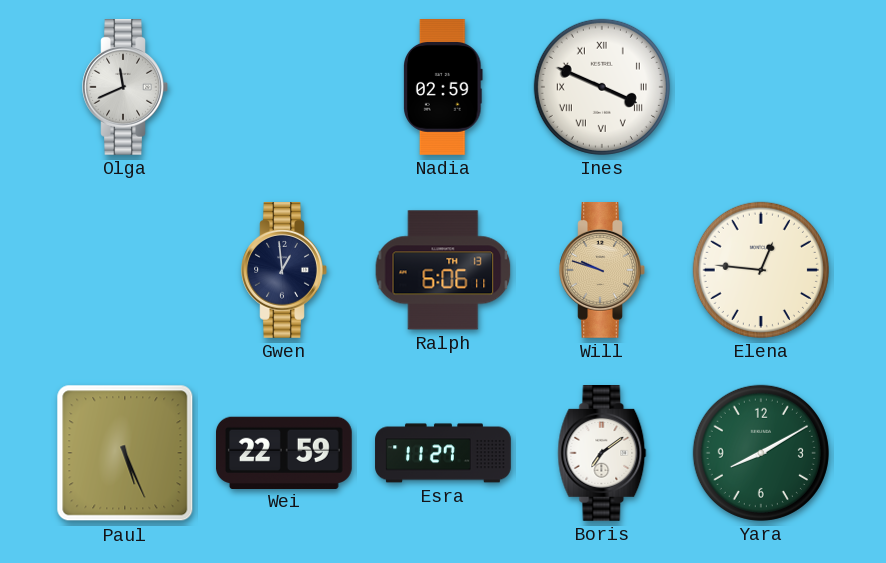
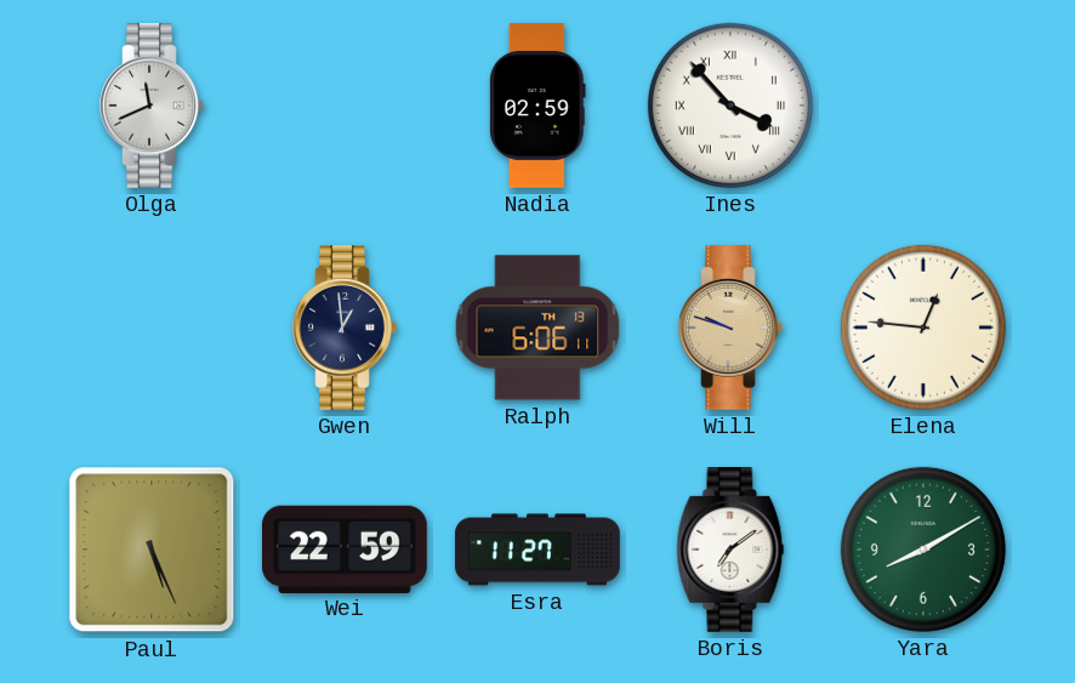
Ines: 3:49 -> 3:53
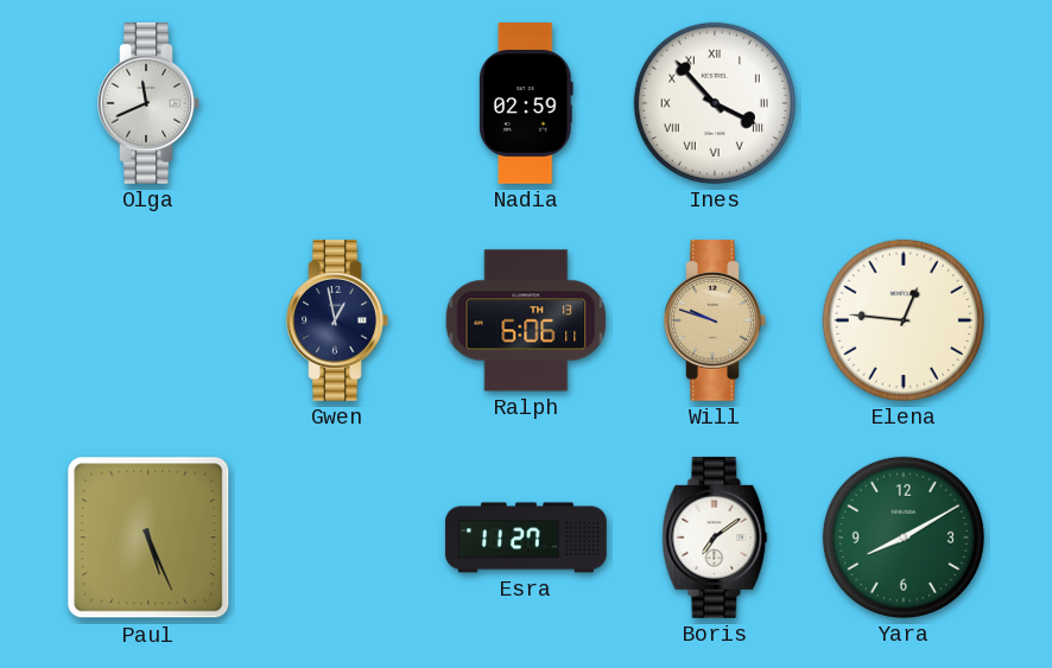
Gwen: 12:59 -> 12:58
Wei: 22:59 -> none
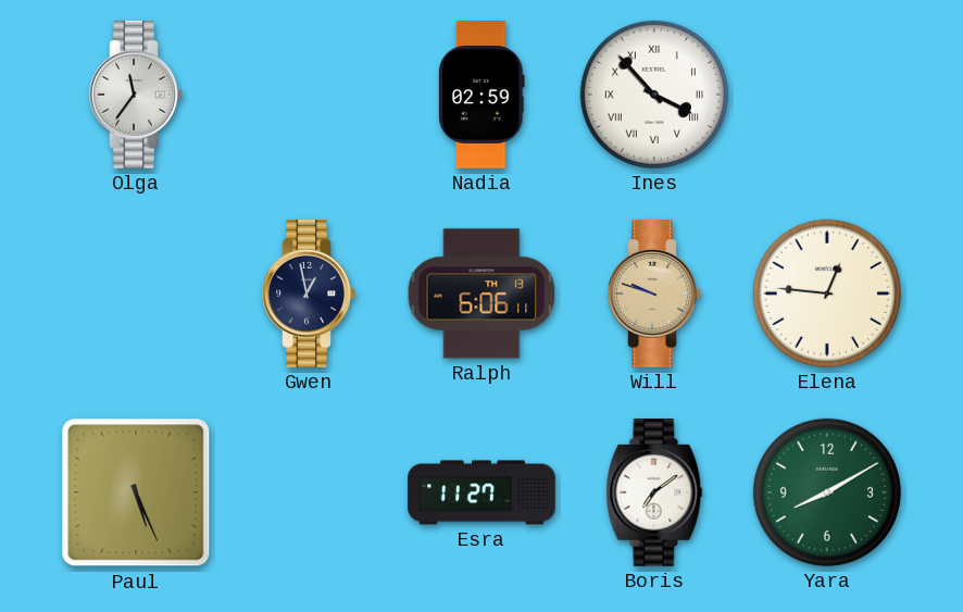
Olga: 11:41 -> 11:36
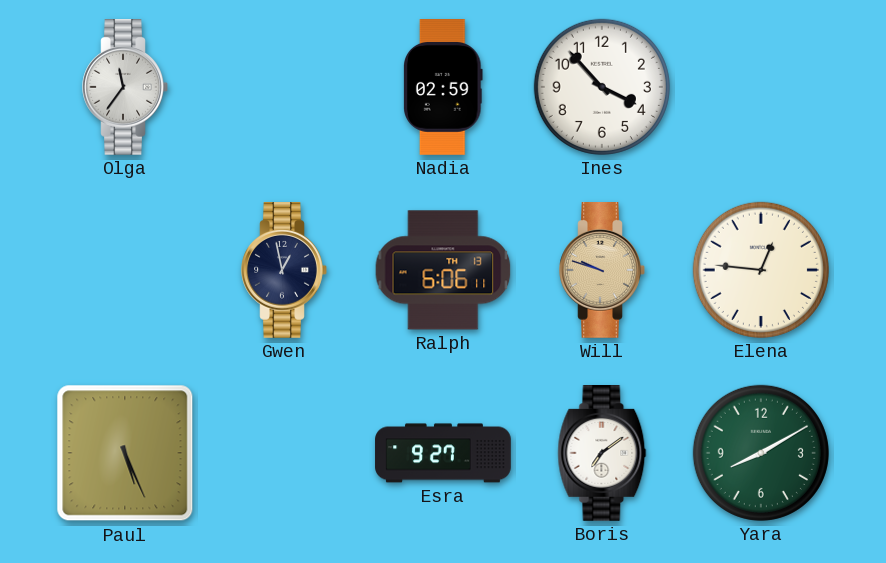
Ines numerals: Roman -> Arabic
Esra: 11:27 -> 9:27
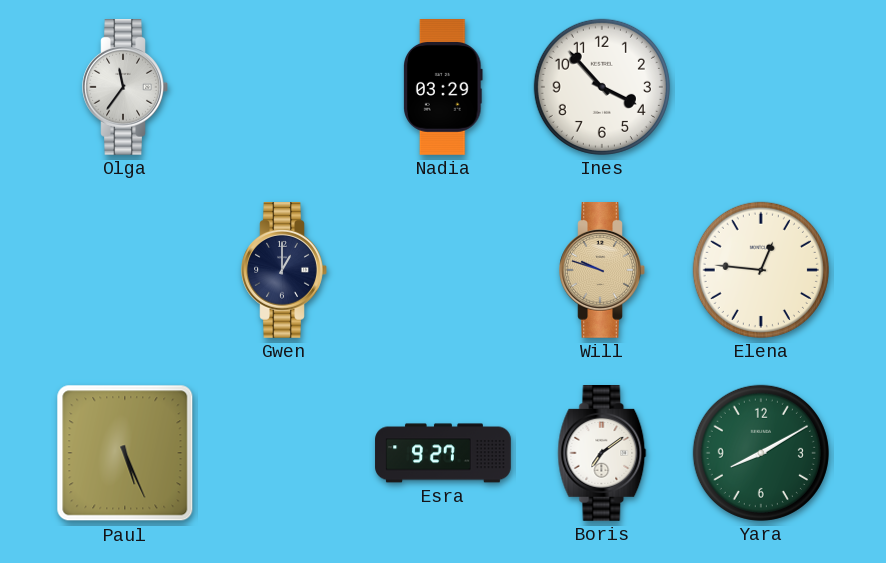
Nadia: 02:59 -> 03:29
Gwen: 12:58 -> 1:00
Ralph: 6:06 -> none
